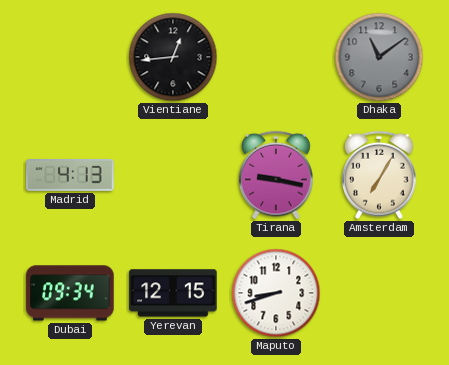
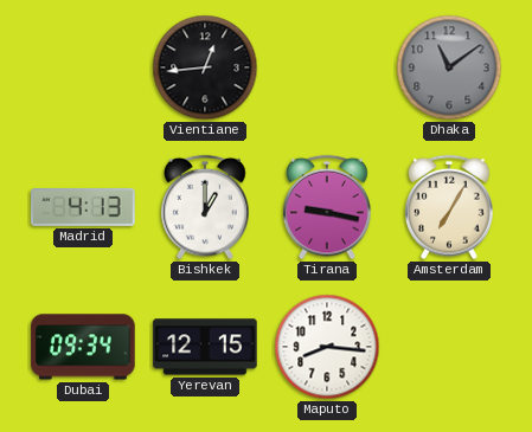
Bishkek: none -> 1:00
Maputo: 8:42 -> 8:16
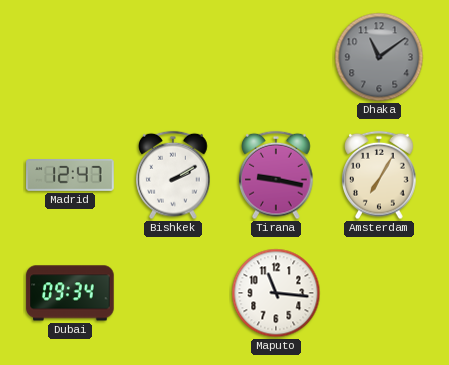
Vientiane: 12:44 -> none
Madrid: 4:13 -> 12:47
Bishkek: 1:00 -> 2:10
Yerevan: 12:15 -> none
Maputo: 8:16 -> 11:16
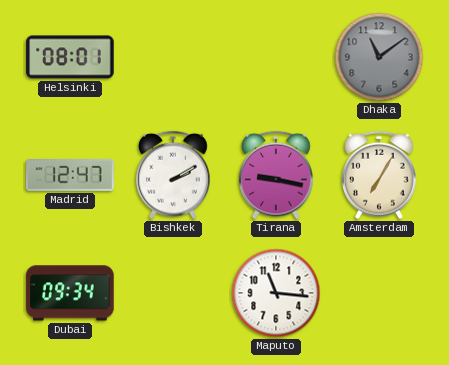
Helsinki: none -> 08:01
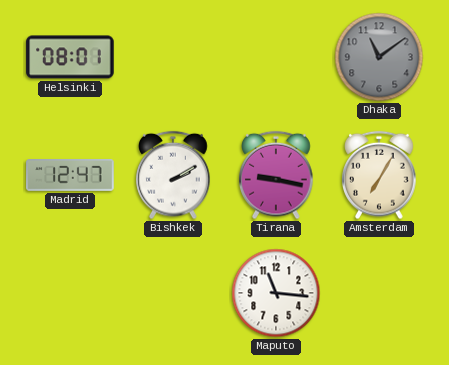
Dubai: 09:34 -> none
